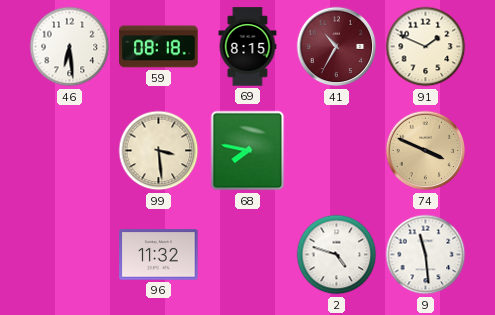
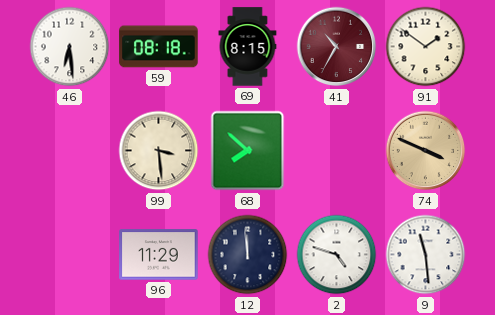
91: 1:49 -> 1:51
68: 7:47 -> 7:52
96: 11:32 -> 11:29
12: none -> 11:59
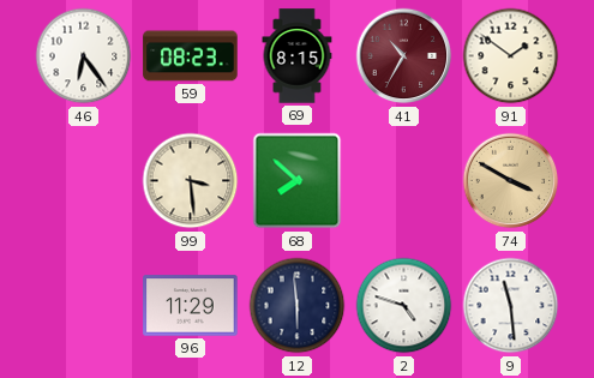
46: 6:29 -> 6:24
59: 08:18 -> 08:23
74: 3:49 -> 3:50
12: 11:59 -> 5:59
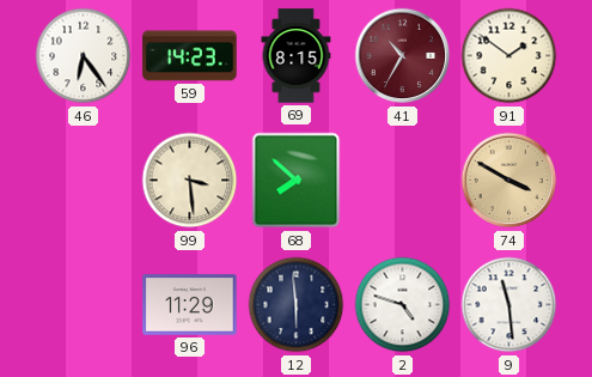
59: 08:23 -> 14:23
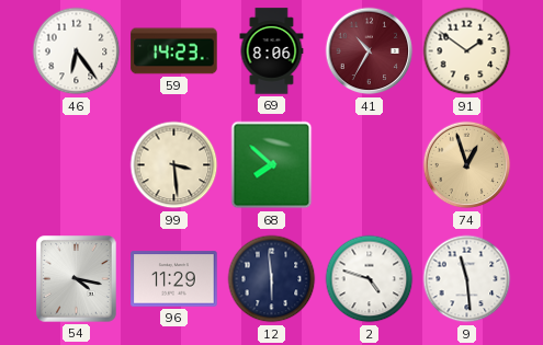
69: 8:15 -> 8:06
74: 3:50 -> 12:57
54: none -> 4:17
